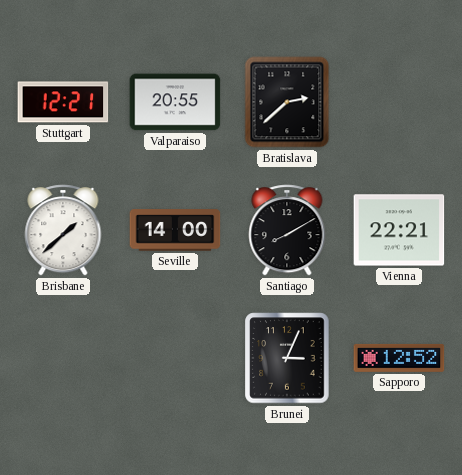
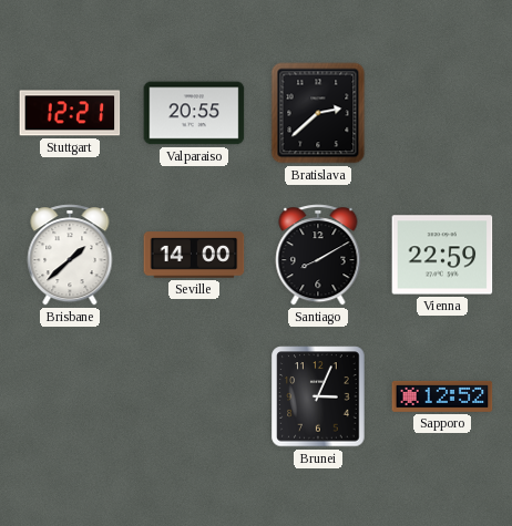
Vienna: 22:21 -> 22:59
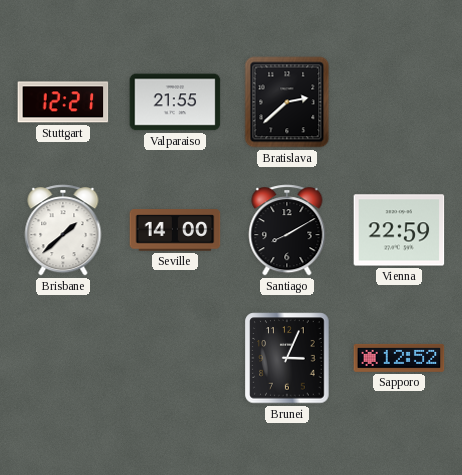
Valparaiso: 20:55 -> 21:55
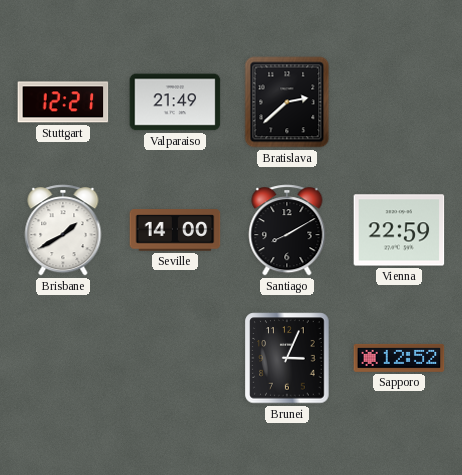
Valparaiso: 21:55 -> 21:49
Brisbane: 1:38 -> 1:40
